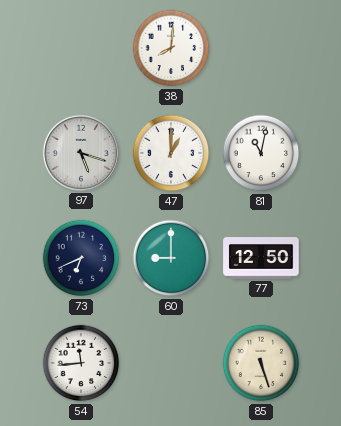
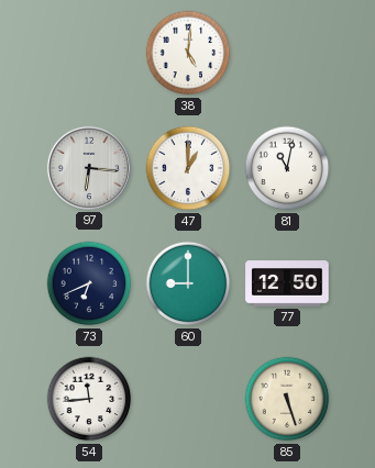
38: 8:01 -> 5:01
97: 5:18 -> 6:16
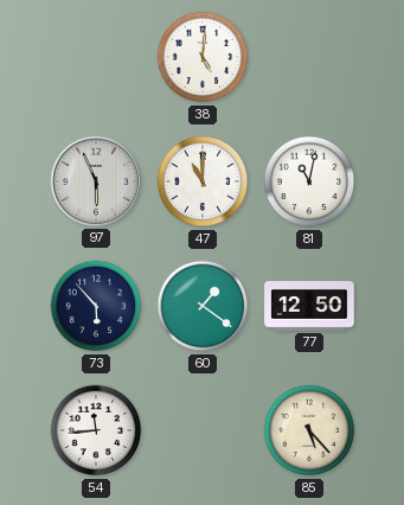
97: 6:16 -> 5:56
47: 1:00 -> 11:00
73: 6:41 -> 5:53
60: 9:00 -> 1:21
85: 5:27 -> 5:23
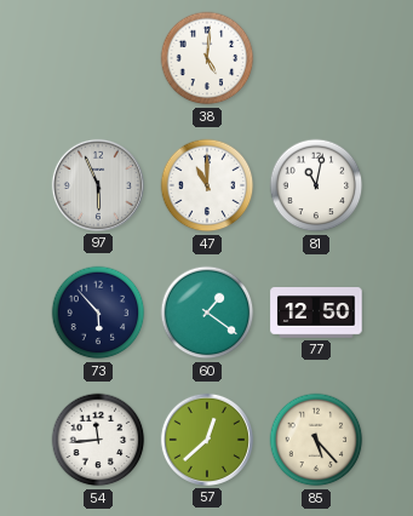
57: none -> 12:38
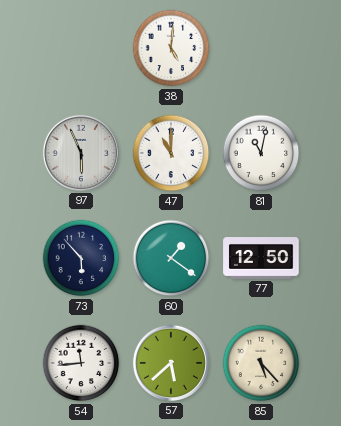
57: 12:38 -> 5:38
